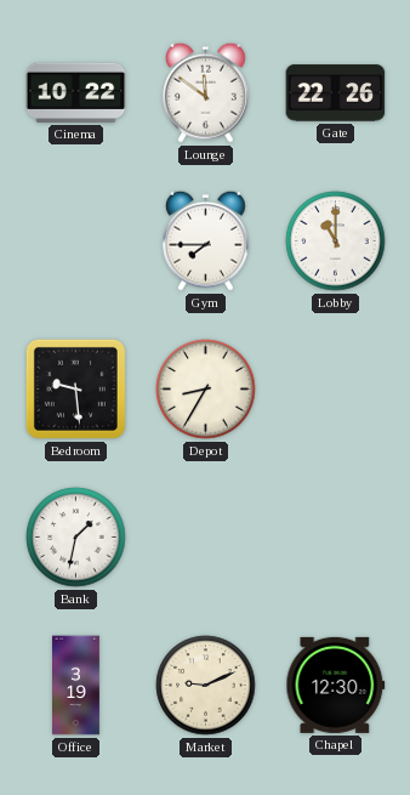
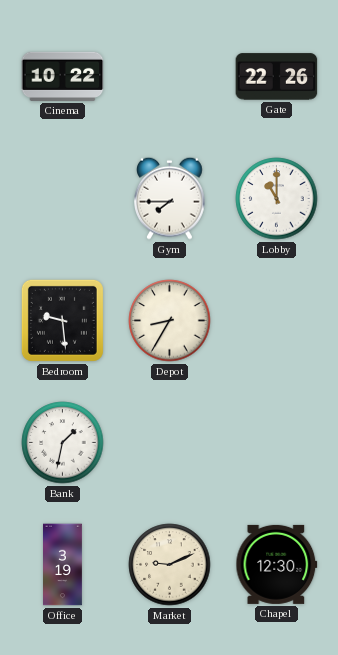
Lounge: 11:51 -> none
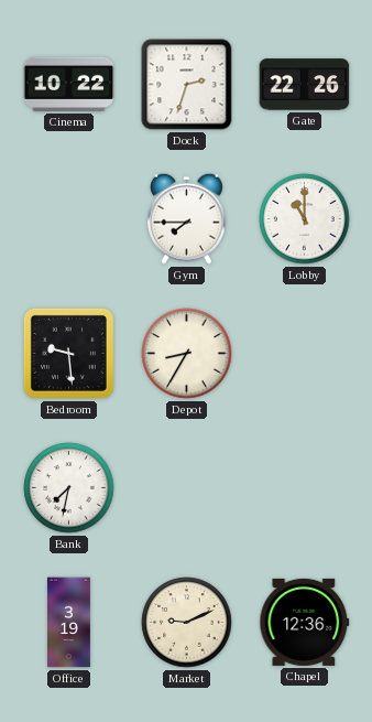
Dock: none -> 2:33
Bank: 1:32 -> 7:32
Chapel: 12:30 -> 12:36
